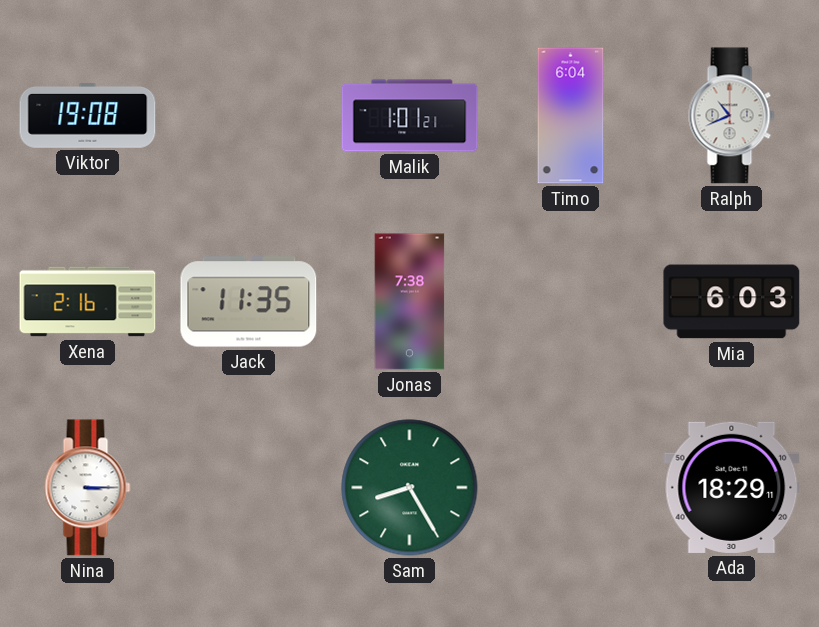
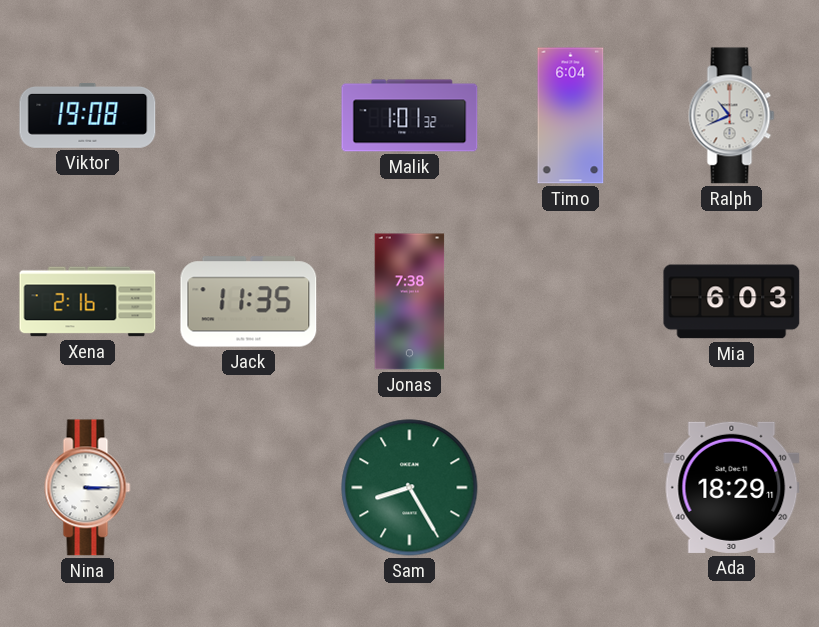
Malik: 1:01:21 -> 1:01:32
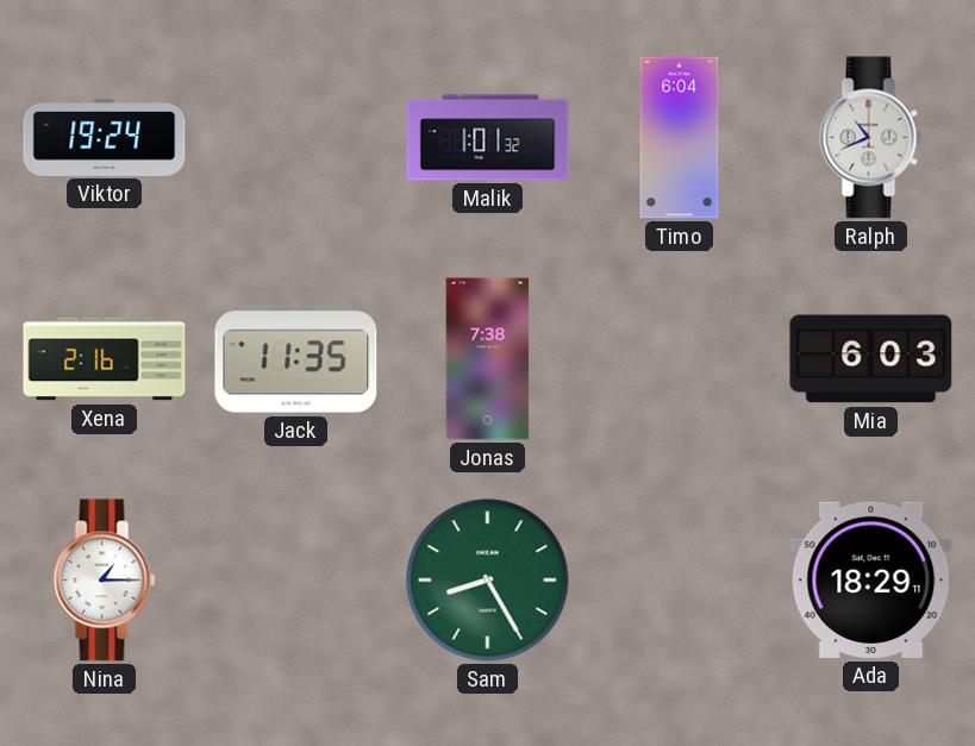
Viktor: 19:08 -> 19:24
Nina: 3:15 -> 1:15
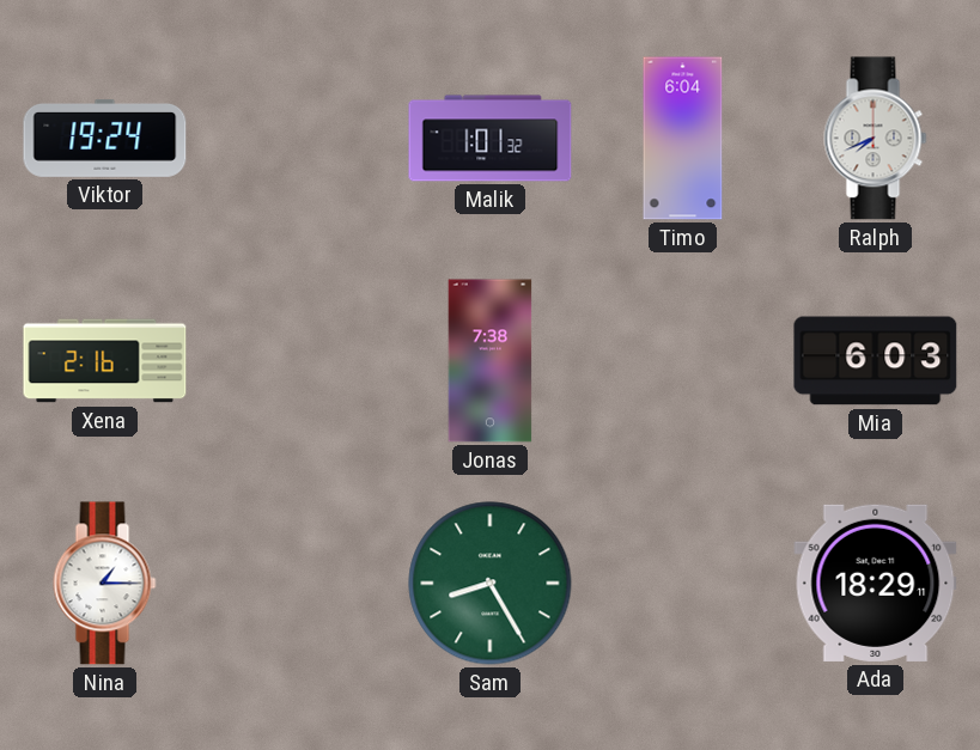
Ralph: 10:41 -> 7:41
Jack: 11:35 -> none
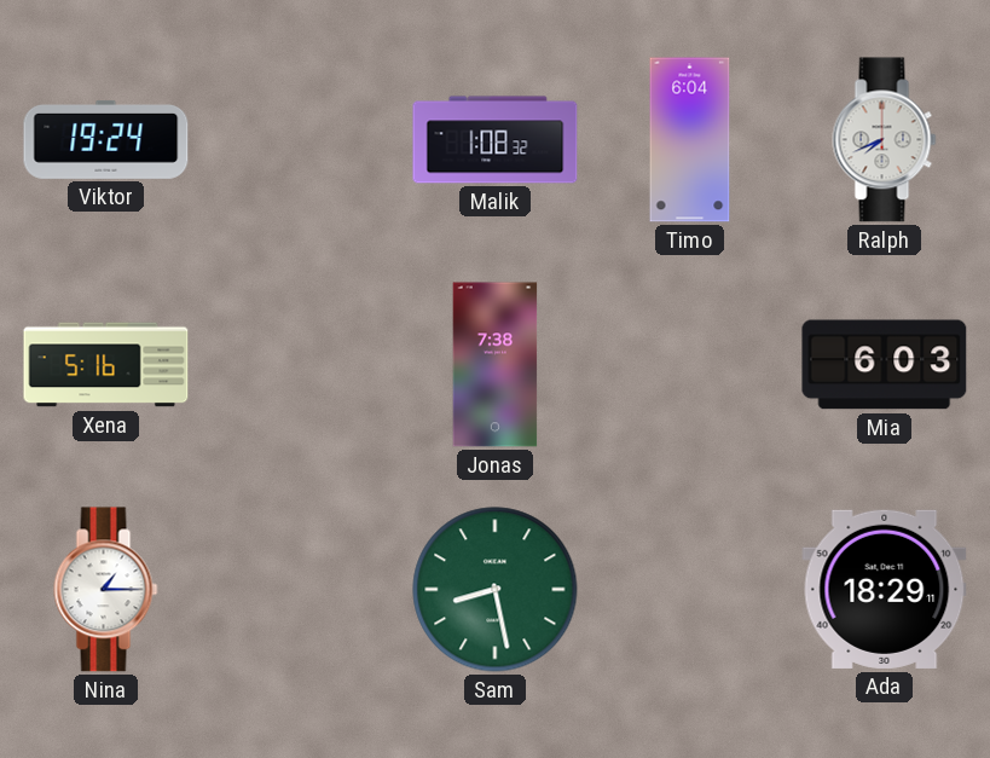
Malik: 1:01 -> 1:08
Xena: 2:16 -> 5:16
Sam: 8:25 -> 8:28
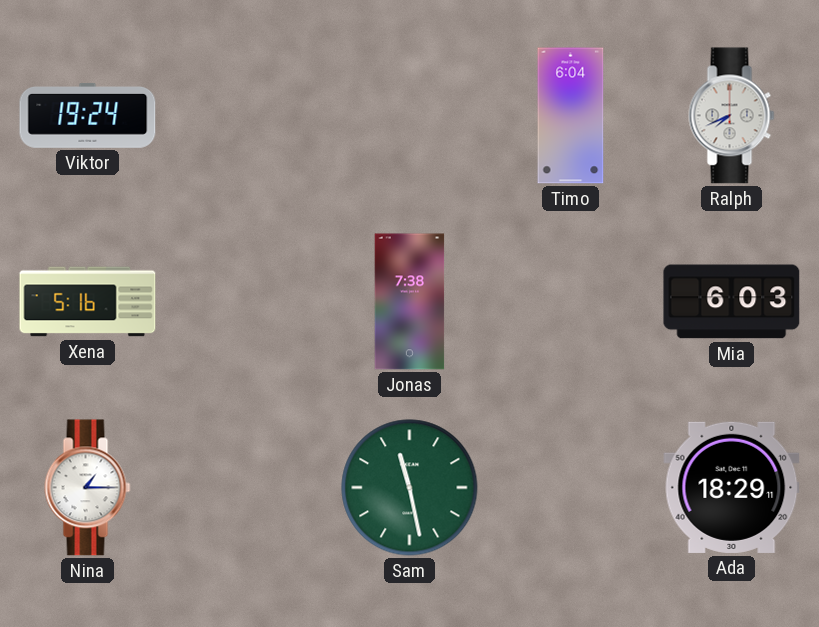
Malik: 1:08 -> none
Sam: 8:28 -> 11:28
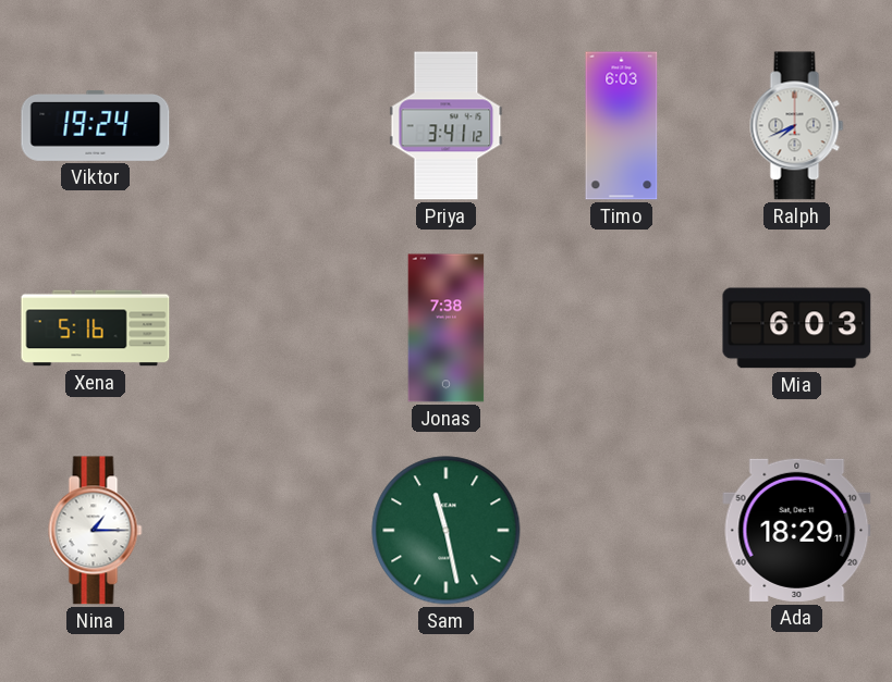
Priya: none -> 3:41
Timo: 6:04 -> 6:03
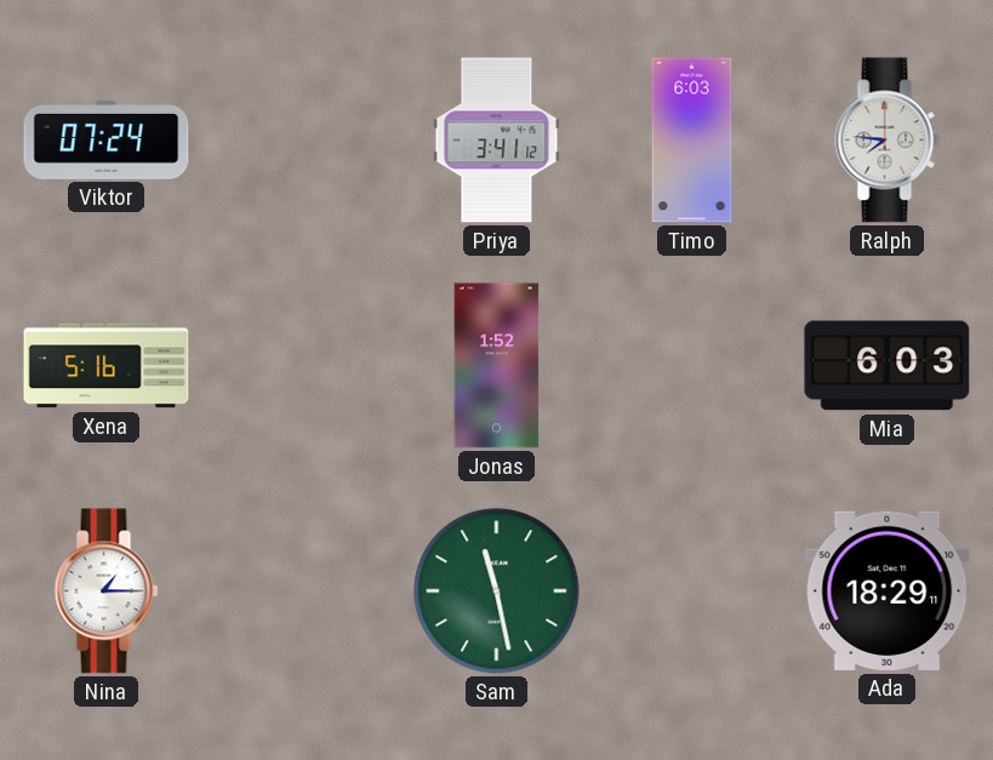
Viktor: 19:24 -> 07:24
Ralph: 7:41 -> 7:46
Jonas: 7:38 -> 1:52
